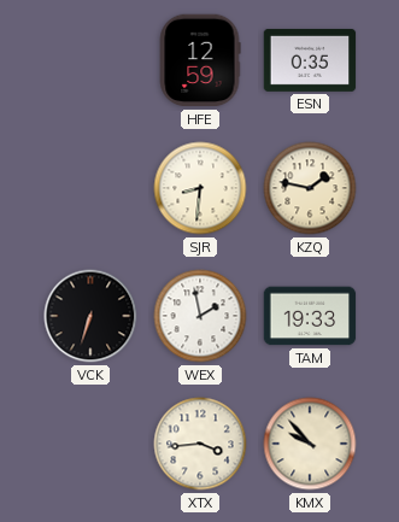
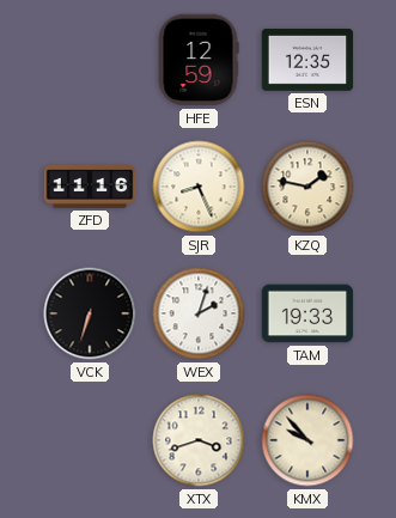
ESN: 0:35 -> 12:35
ZFD: none -> 11:16
SJR: 8:31 -> 8:26
WEX: 1:58 -> 2:03
XTX: 3:44 -> 3:42
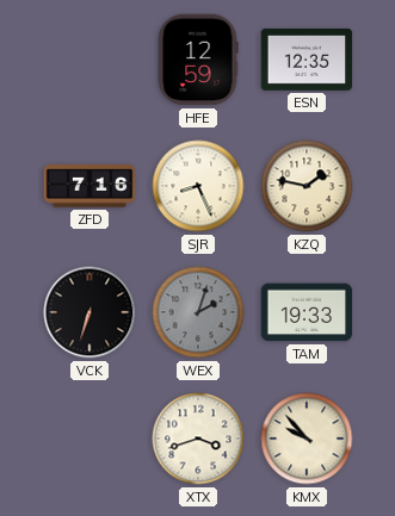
ZFD: 11:16 -> 7:16
WEX dial: white -> grey
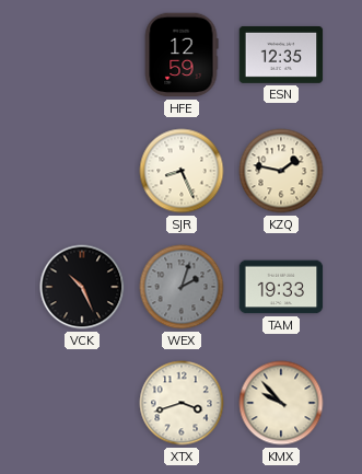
ZFD: 7:16 -> none
VCK: 6:33 -> 10:26
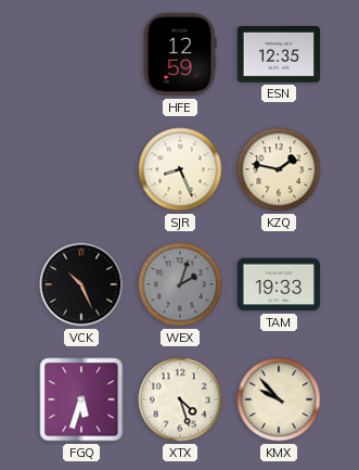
FGQ: none -> 5:33
XTX: 3:42 -> 4:27
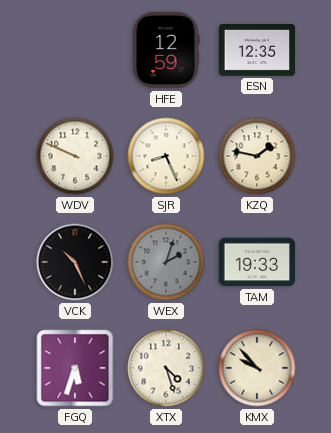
WDV: none -> 9:49
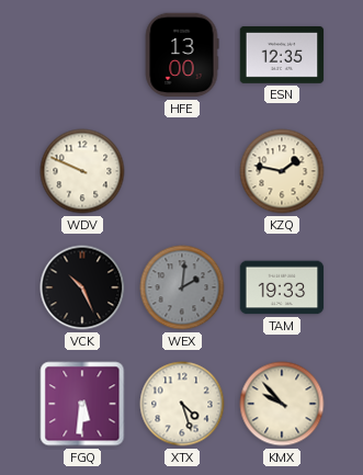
HFE: 12:59 -> 13:00
SJR: 8:26 -> none
WEX: 2:03 -> 2:01
FGQ: 5:33 -> 5:31
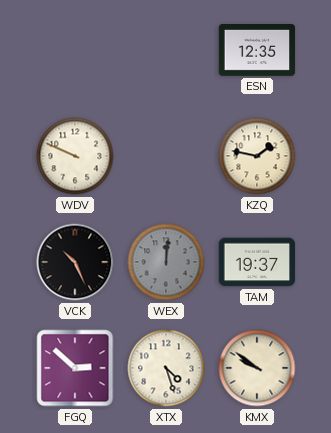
HFE: 13:00 -> none
WEX: 2:01 -> 12:01
TAM: 19:33 -> 19:37
FGQ: 5:31 -> 2:52
KMX: 9:53 -> 9:51
